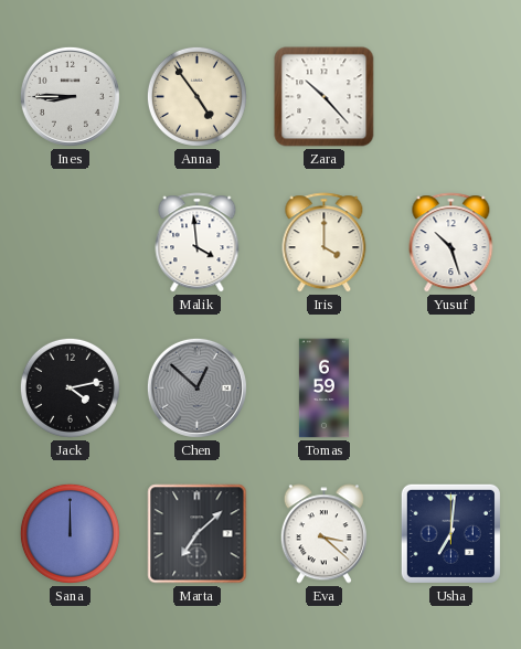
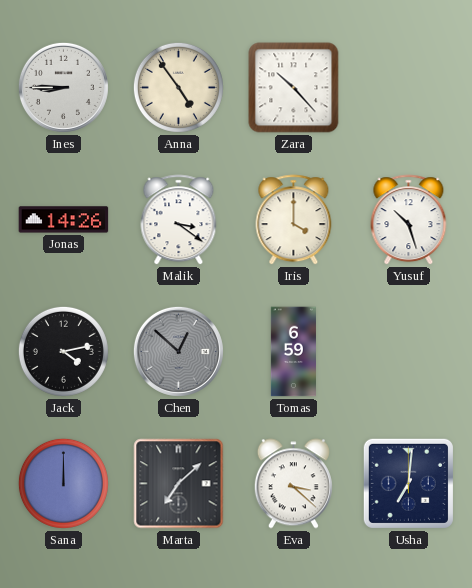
Jonas: none -> 14:26
Malik: 3:59 -> 3:21
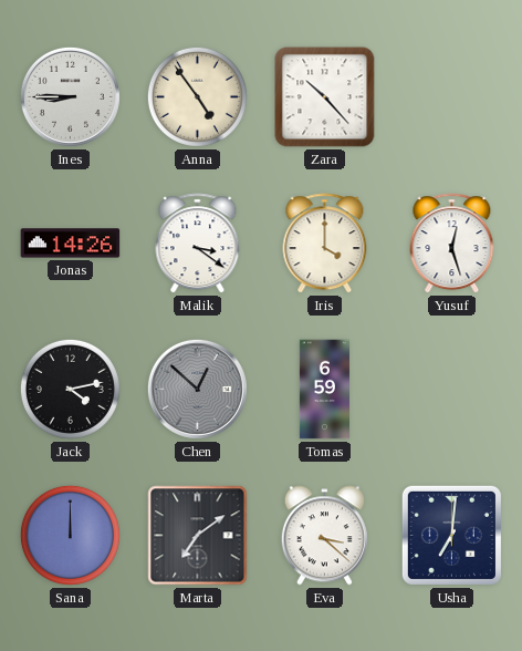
Yusuf: 10:27 -> 12:27
Marta: 7:08 -> 7:09
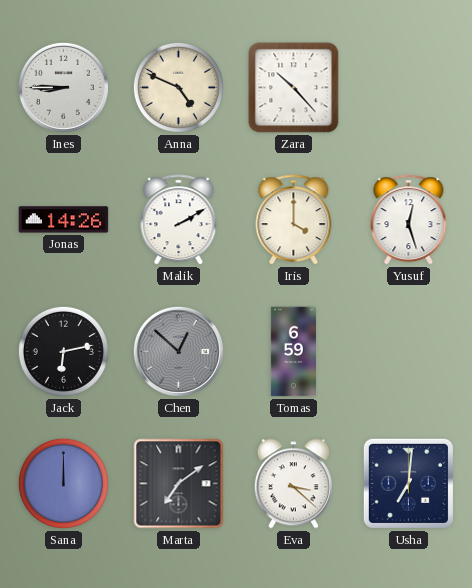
Anna: 4:54 -> 4:49
Malik: 3:21 -> 2:10
Jack: 4:13 -> 6:13
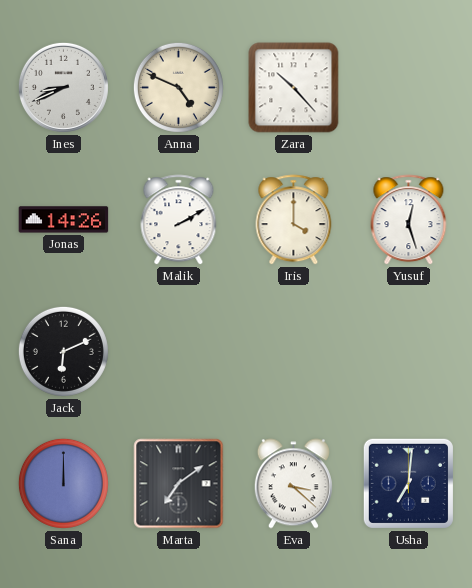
Ines: 8:45 -> 8:41
Jack: 6:13 -> 6:11
Chen: 12:52 -> none
Tomas: 6:59 -> none
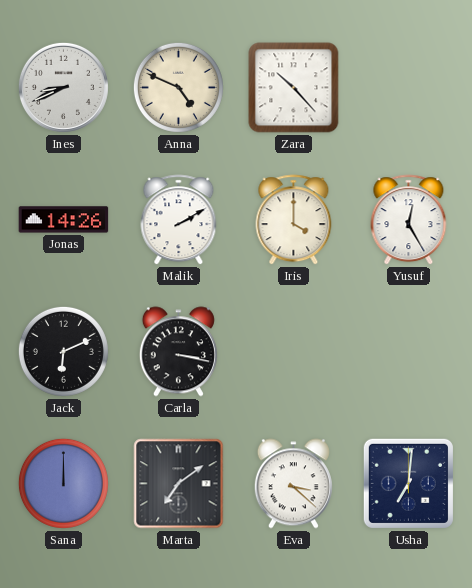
Yusuf: 12:27 -> 12:25
Carla: none -> 3:17
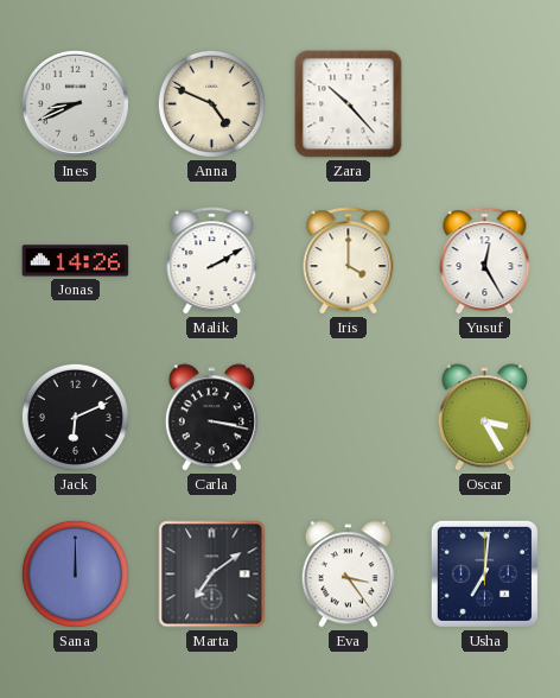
Oscar: none -> 3:25
Eva: 3:22 -> 3:24
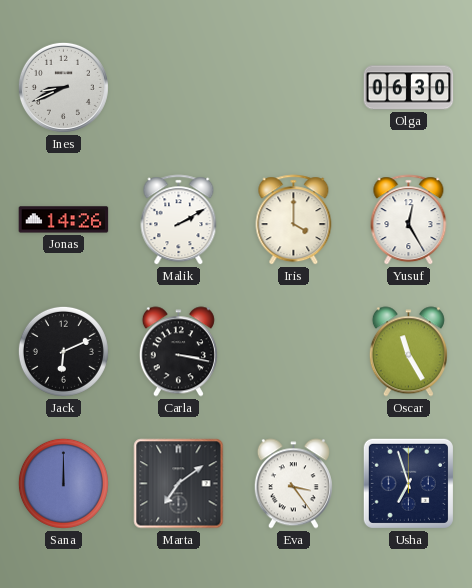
Anna: 4:49 -> none
Zara: 10:23 -> none
Olga: none -> 06:30
Oscar: 3:25 -> 11:25
Usha: 7:01 -> 6:57
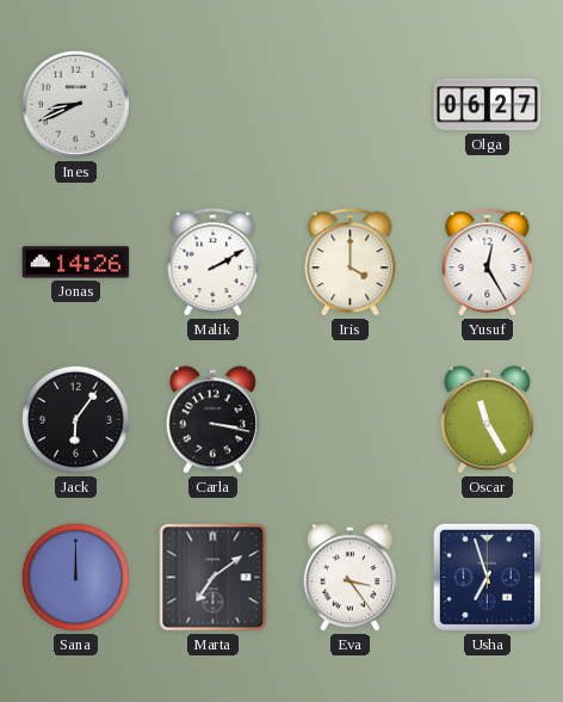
Olga: 06:30 -> 06:27
Jack: 6:11 -> 6:06
